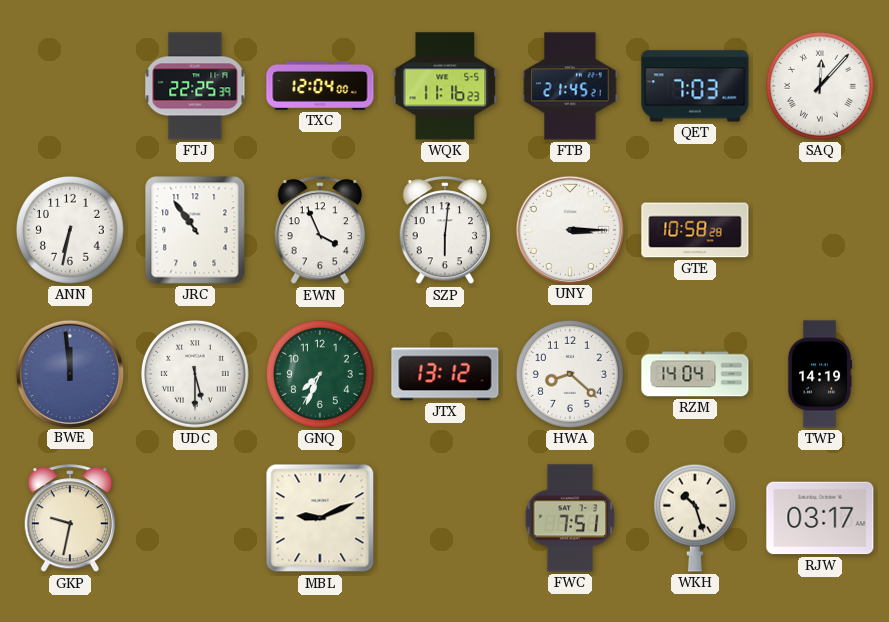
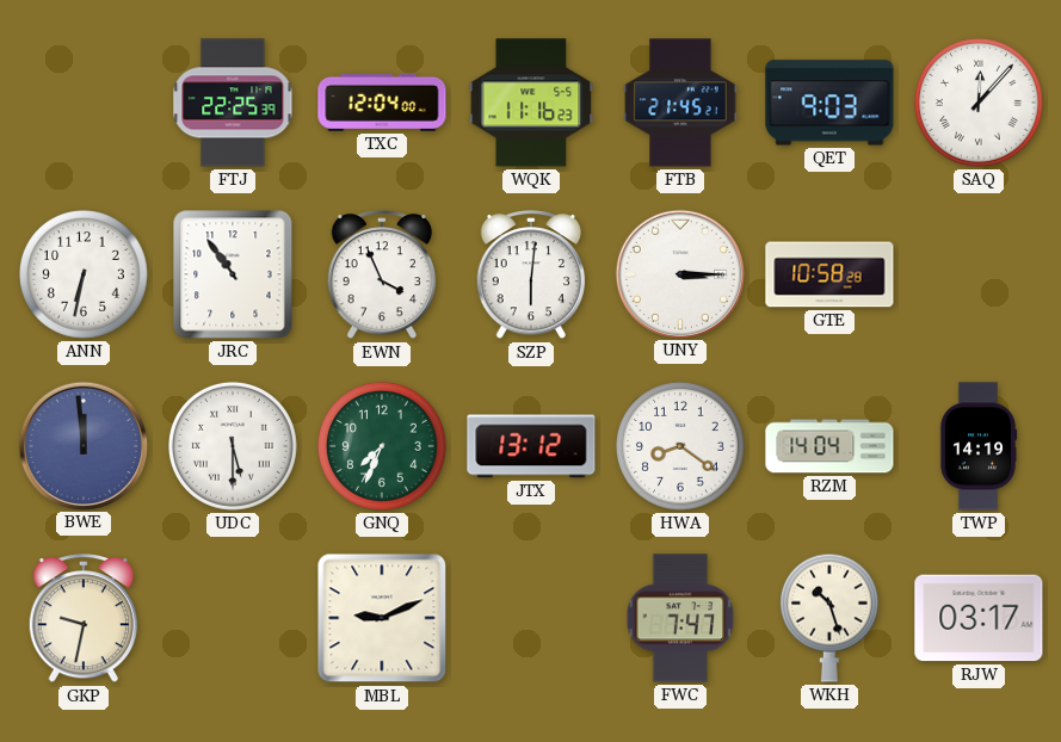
QET: 7:03 -> 9:03
HWA: 8:22 -> 8:21
FWC: 7:51 -> 7:47
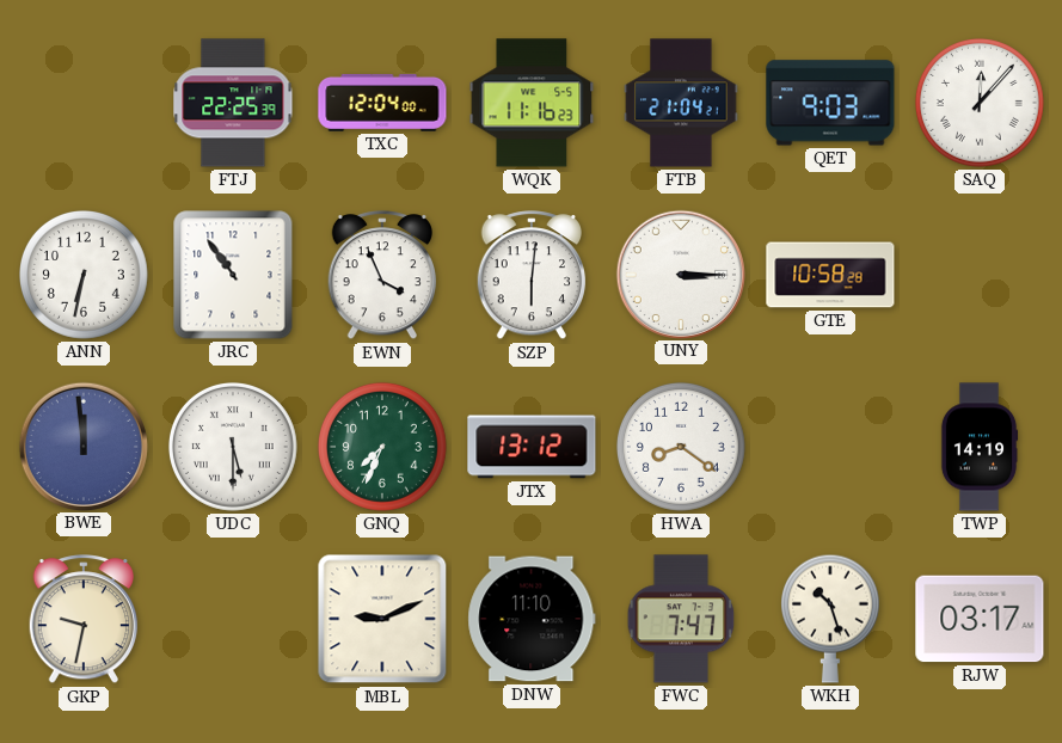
FTB: 21:45 -> 21:04
RZM: 14:04 -> none
DNW: none -> 11:10
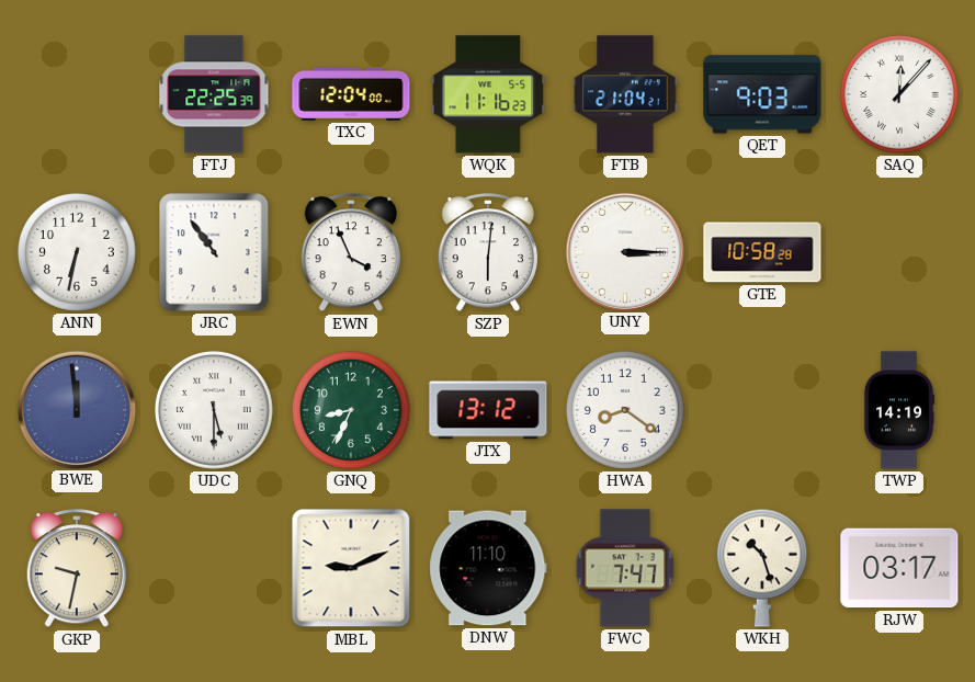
GNQ: 7:34 -> 8:34
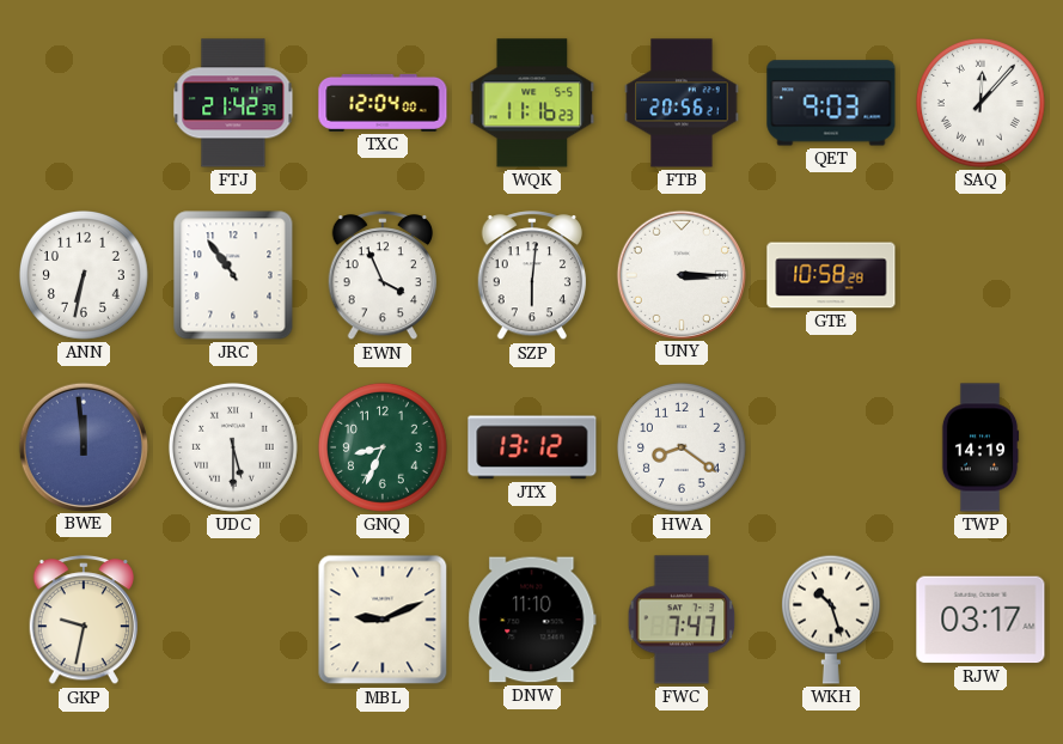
FTJ: 22:25 -> 21:42
FTB: 21:04 -> 20:56
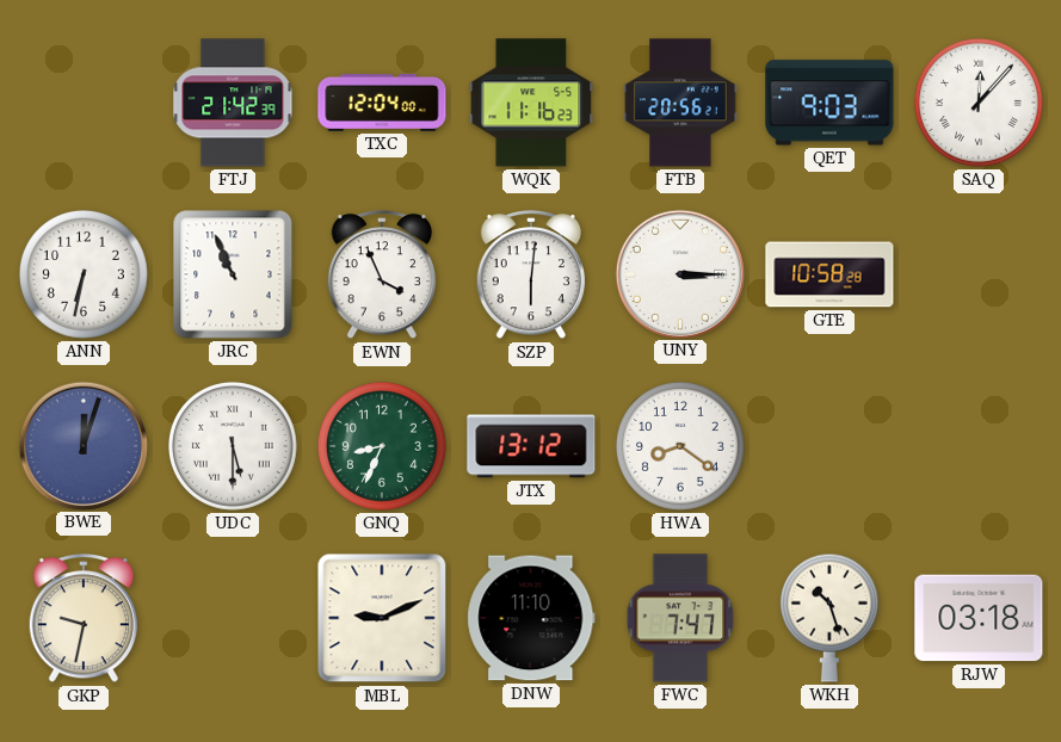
JRC: 10:54 -> 10:56
BWE: 11:59 -> 12:03
TWP: 14:19 -> none
RJW: 03:17 -> 03:18
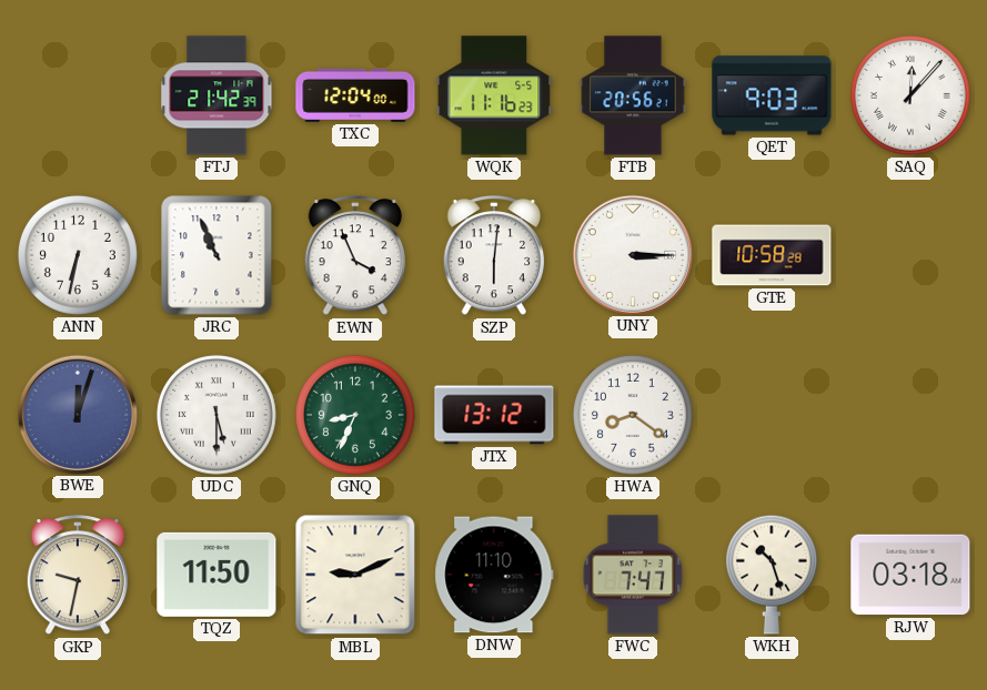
TQZ: none -> 11:50
